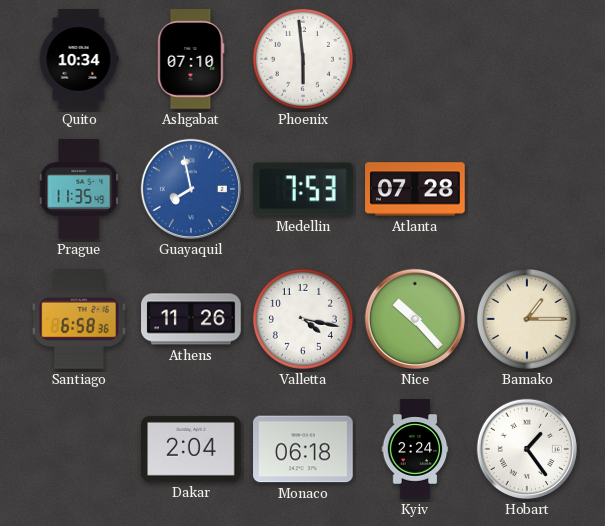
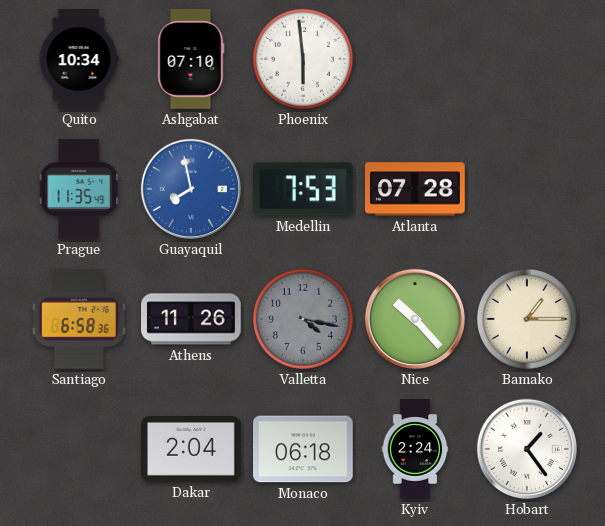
Valletta dial: white -> grey
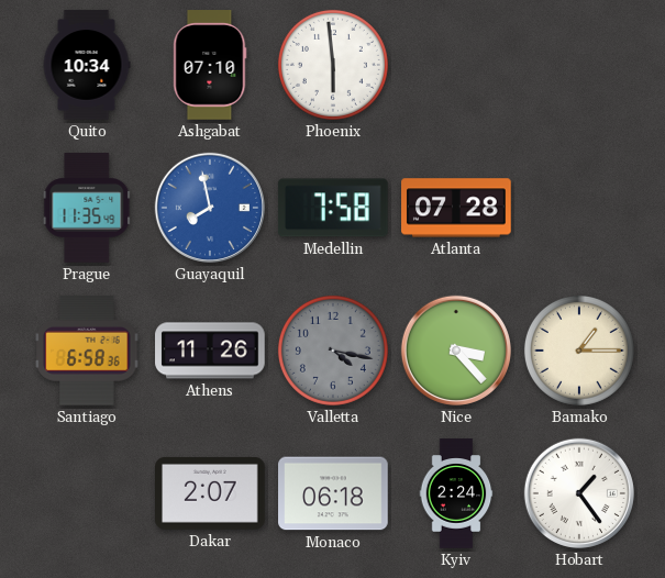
Medellin: 7:53 -> 7:58
Nice: 10:23 -> 3:23
Dakar: 2:04 -> 2:07
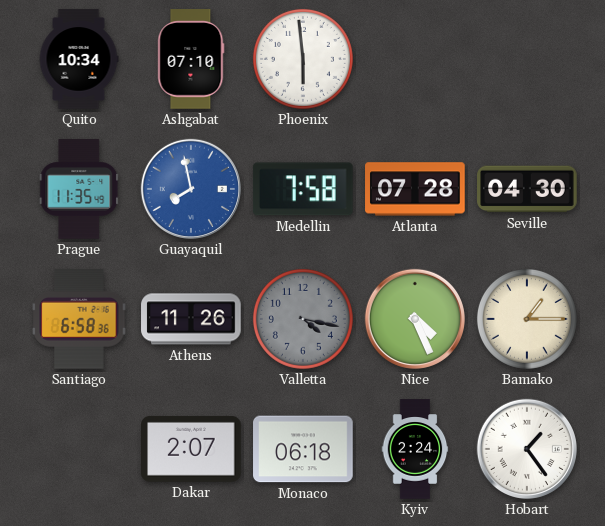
Seville: none -> 04:30
Nice: 3:23 -> 4:26
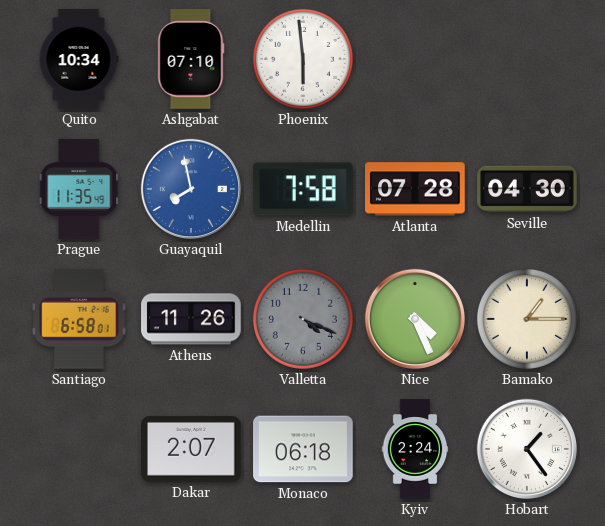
Santiago: 6:58:36 -> 6:58:01
Valletta: 4:17 -> 4:19
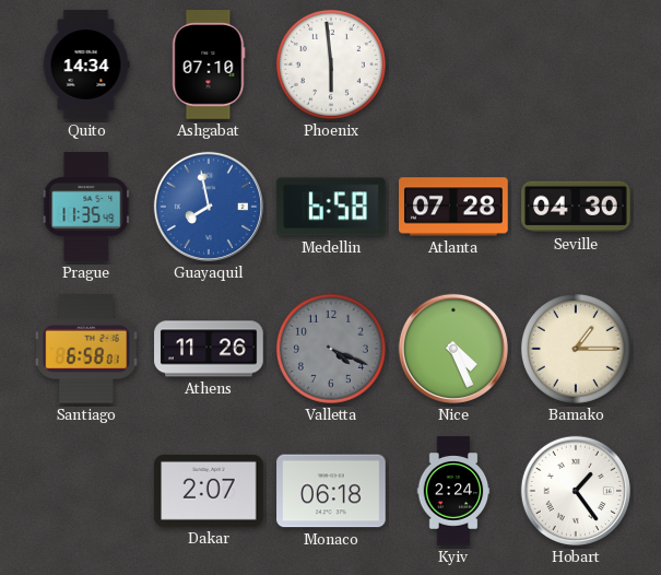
Quito: 10:34 -> 14:34
Medellin: 7:58 -> 6:58
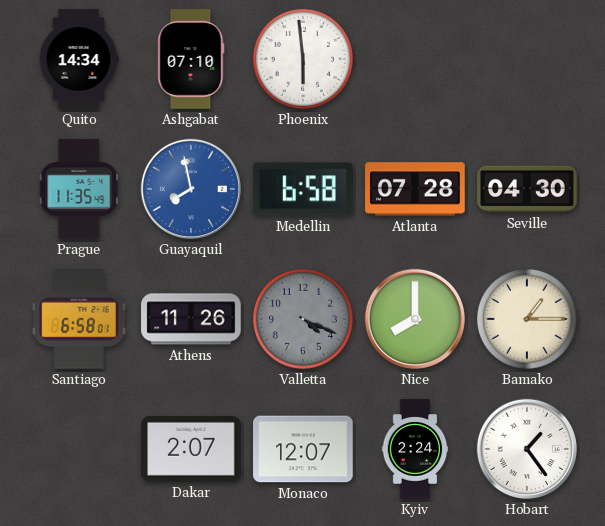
Nice: 4:26 -> 8:00
Monaco: 06:18 -> 12:07
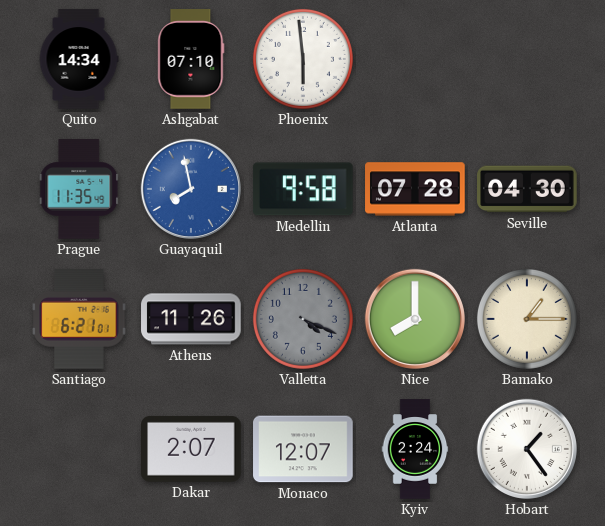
Medellin: 6:58 -> 9:58
Santiago: 6:58 -> 6:21
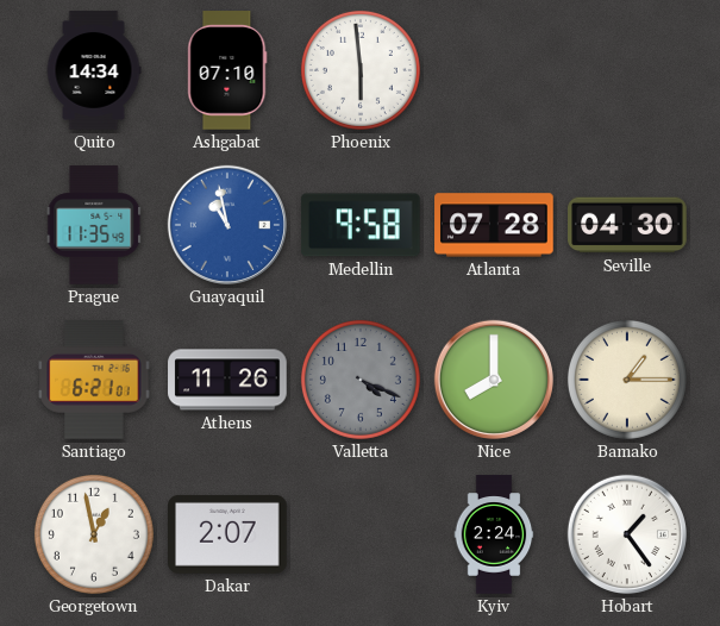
Guayaquil: 7:58 -> 10:58
Georgetown: none -> 12:58
Monaco: 12:07 -> none
